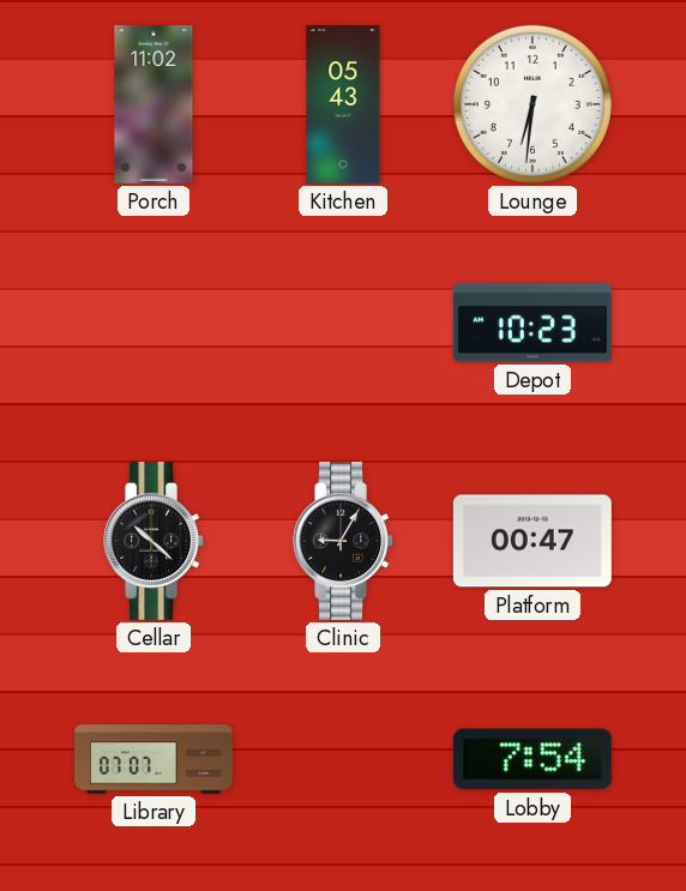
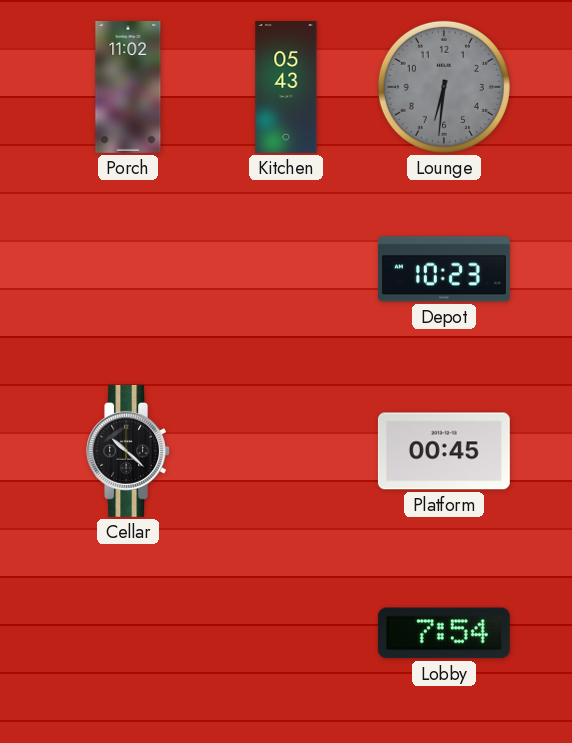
Lounge dial: white -> grey
Clinic: 9:05 -> none
Platform: 00:47 -> 00:45
Library: 07:07 -> none
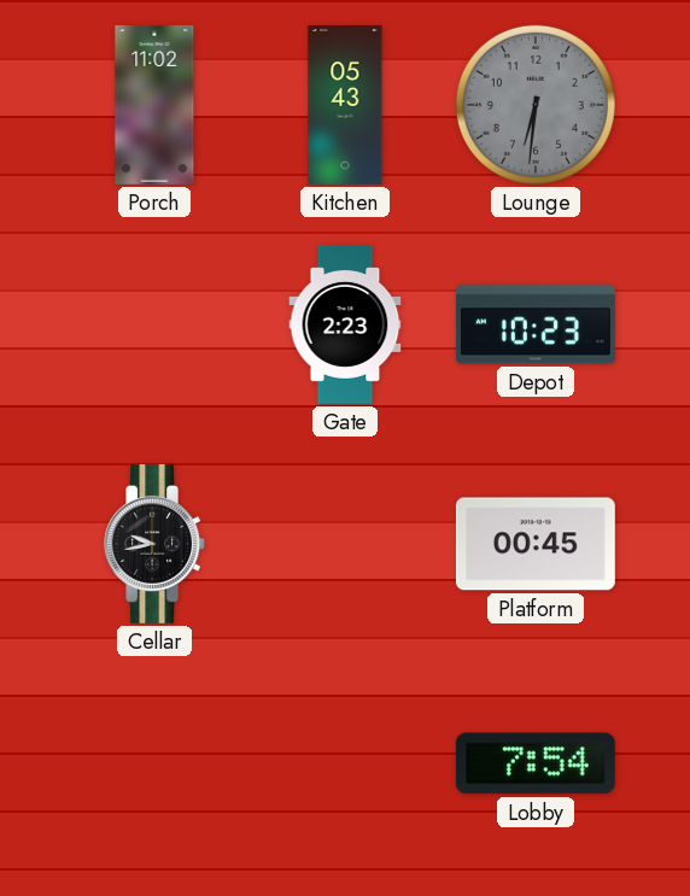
Gate: none -> 2:23
Cellar: 10:22 -> 9:43
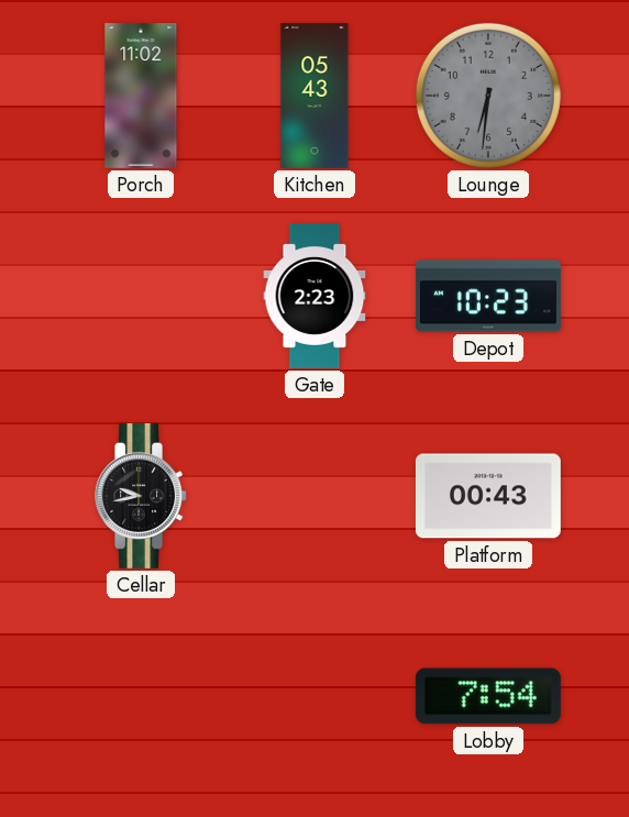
Platform: 00:45 -> 00:43
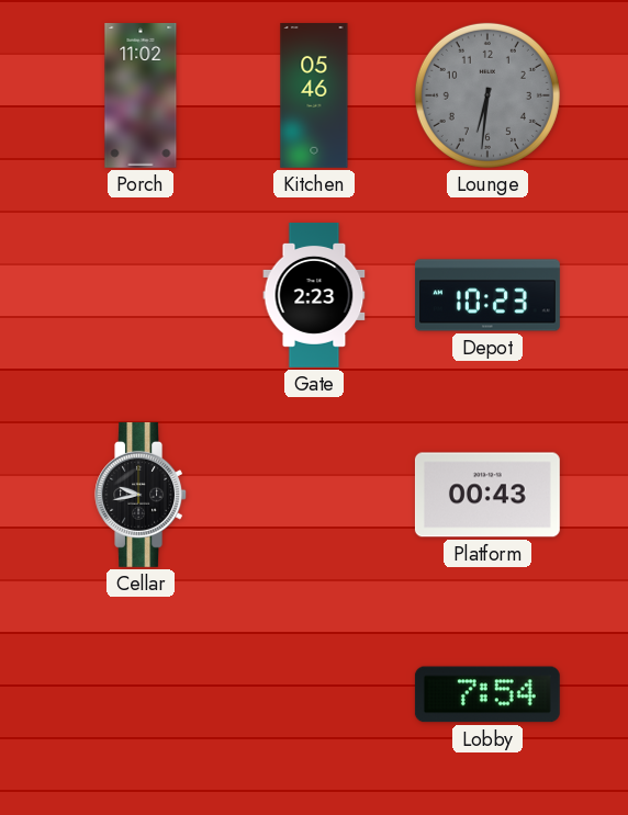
Kitchen: 05:43 -> 05:46
